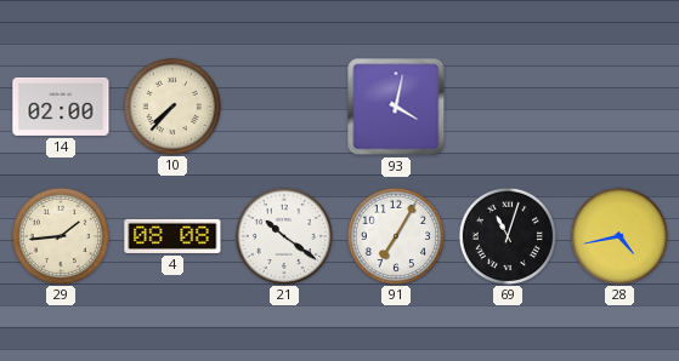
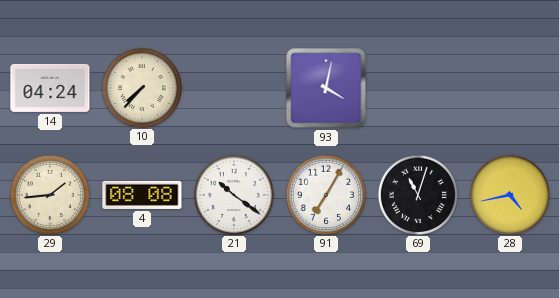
14: 02:00 -> 04:24
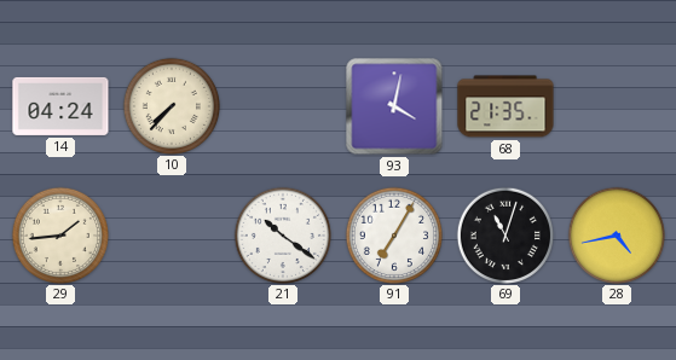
68: none -> 21:35
4: 08:08 -> none
